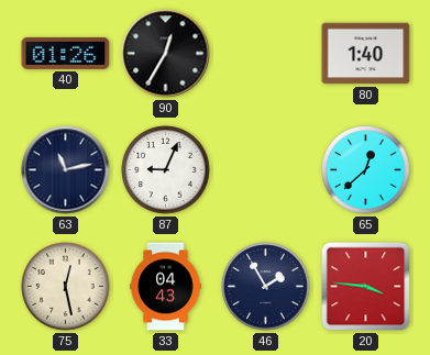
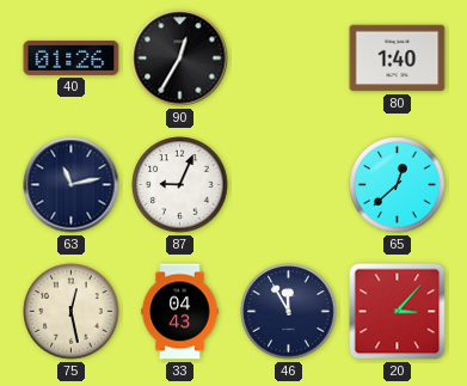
46: 1:55 -> 11:55
20: 3:46 -> 3:07
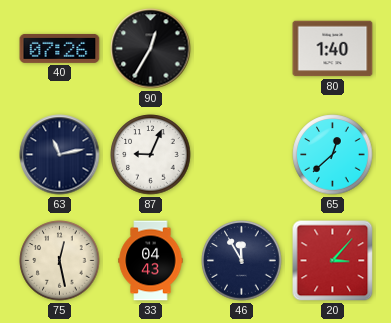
40: 01:26 -> 07:26
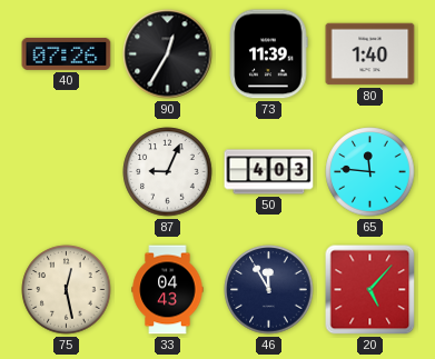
73: none -> 11:39
63: 11:13 -> none
50: none -> 4:03
65: 12:38 -> 11:46
20: 3:07 -> 5:07
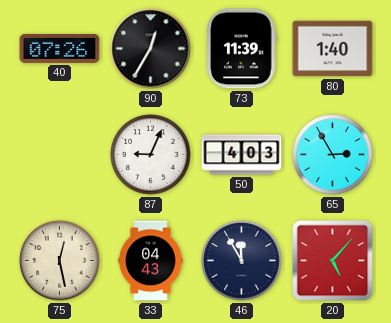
65: 11:46 -> 2:55
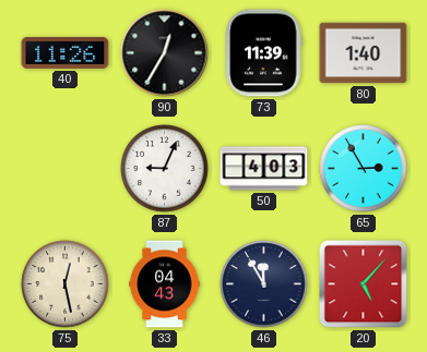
40: 07:26 -> 11:26
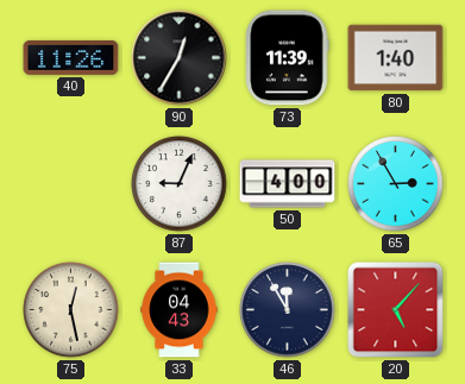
50: 4:03 -> 4:00
